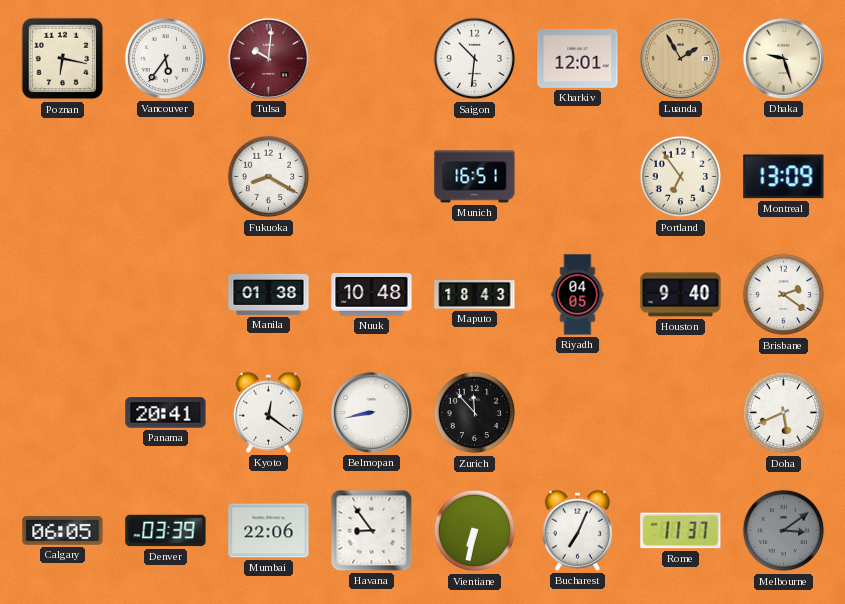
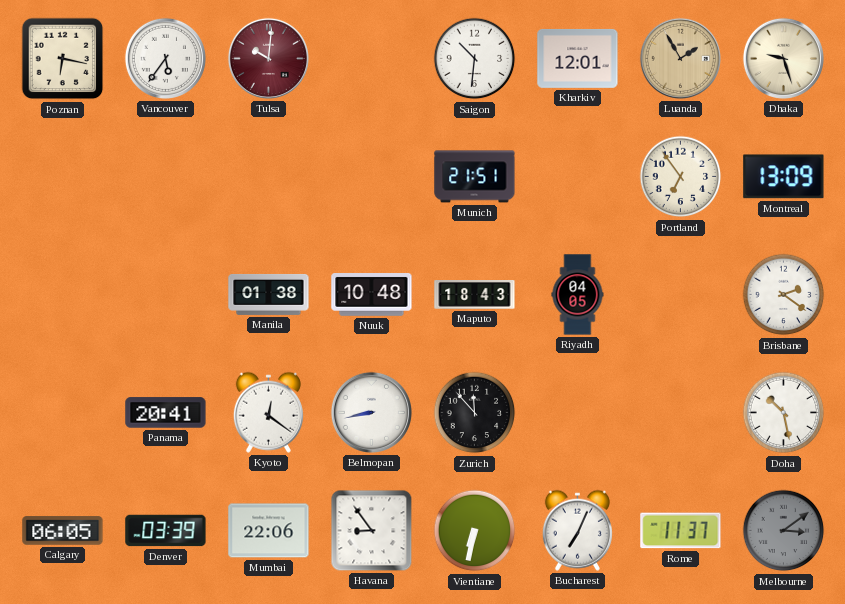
Fukuoka: 8:20 -> none
Munich: 16:51 -> 21:51
Houston: 9:40 -> none
Doha: 5:41 -> 10:28
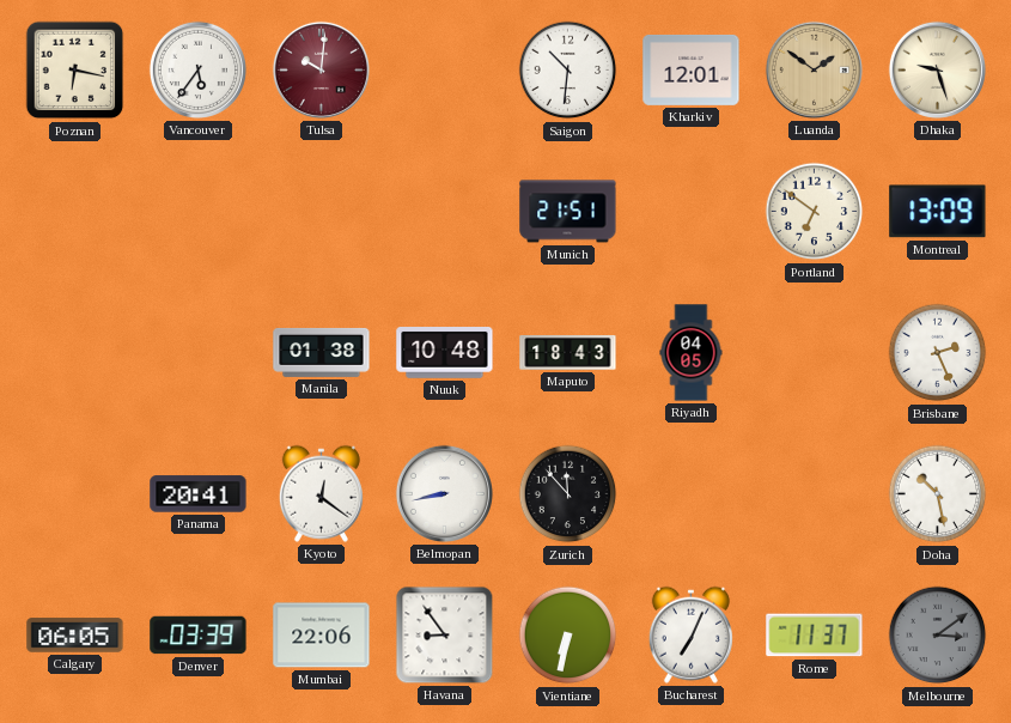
Luanda: 1:55 -> 1:51
Portland: 6:54 -> 6:51
Brisbane: 2:21 -> 2:26
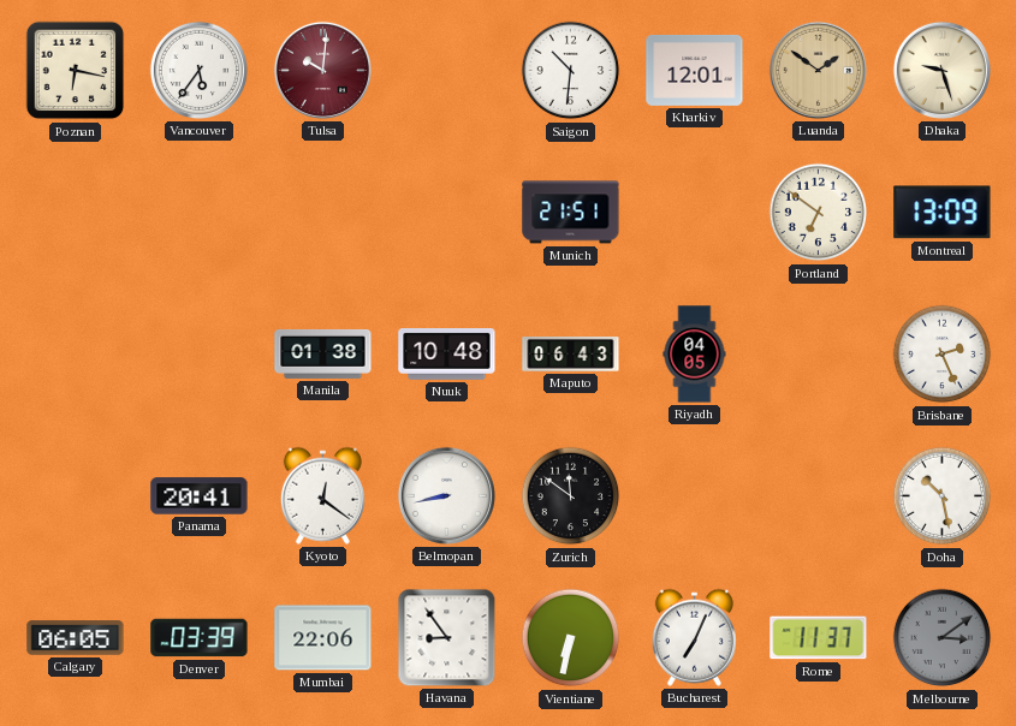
Maputo: 18:43 -> 06:43
Zurich: 11:53 -> 11:51
